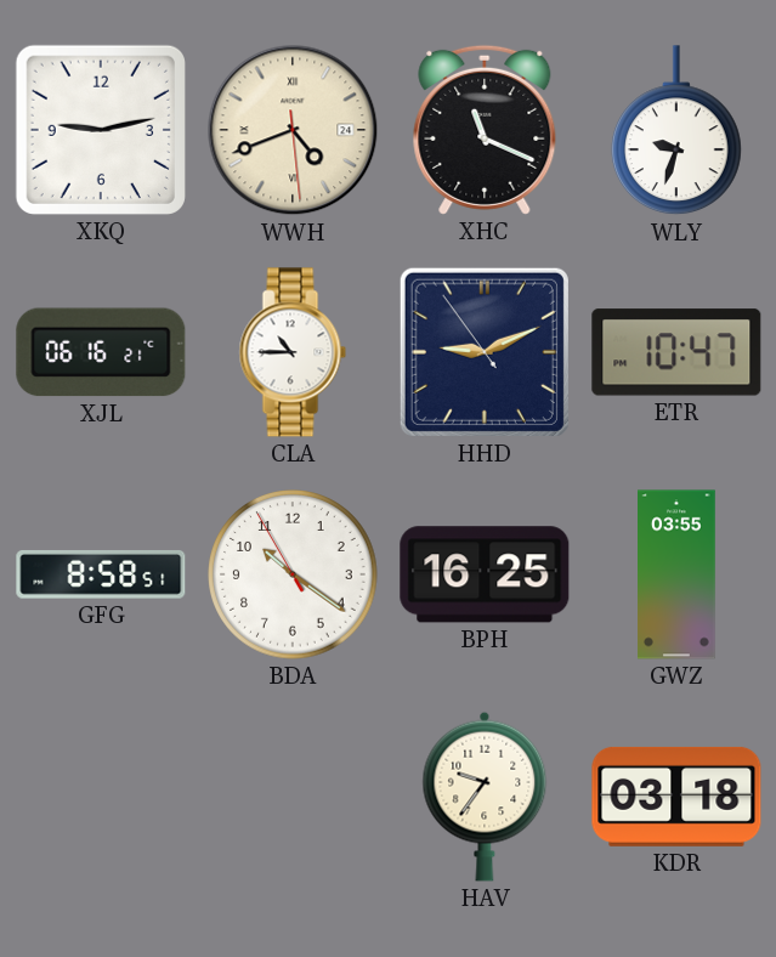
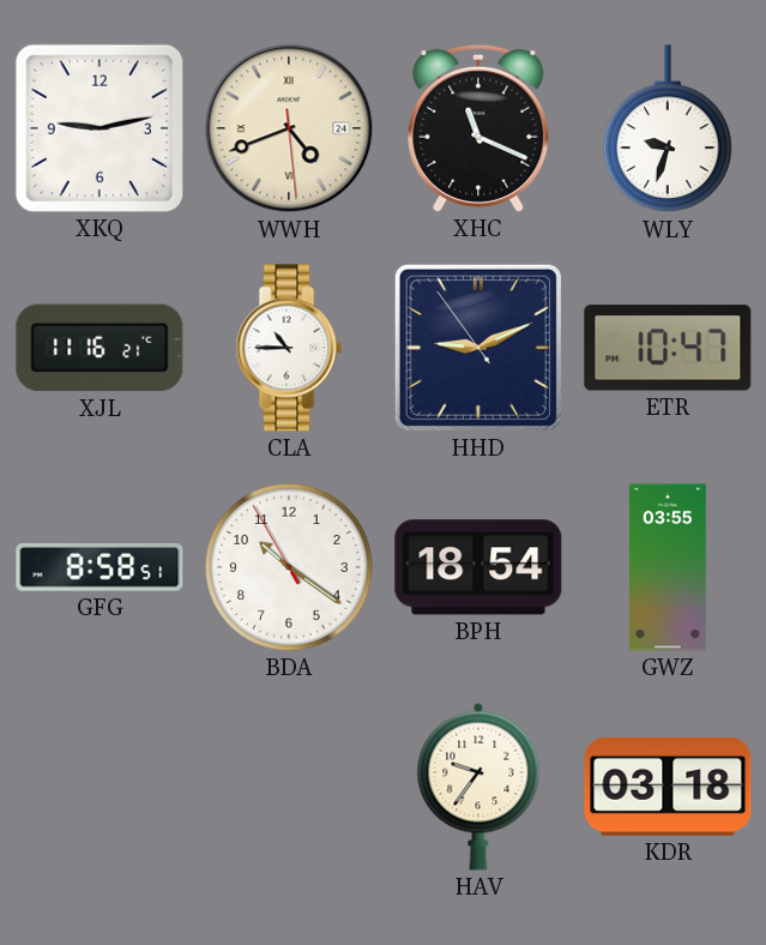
XJL: 06:16 -> 11:16
BPH: 16:25 -> 18:54
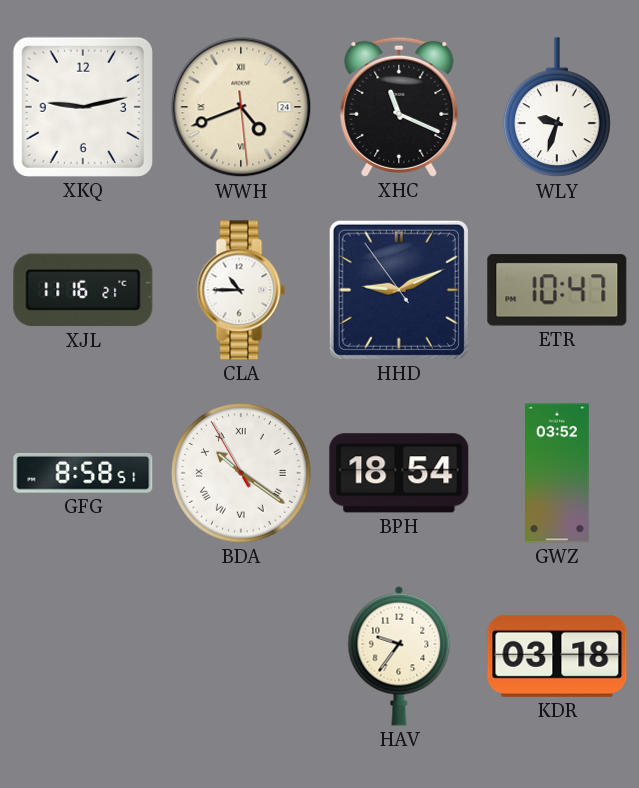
BDA numerals: Arabic -> Roman
GWZ: 03:55 -> 03:52
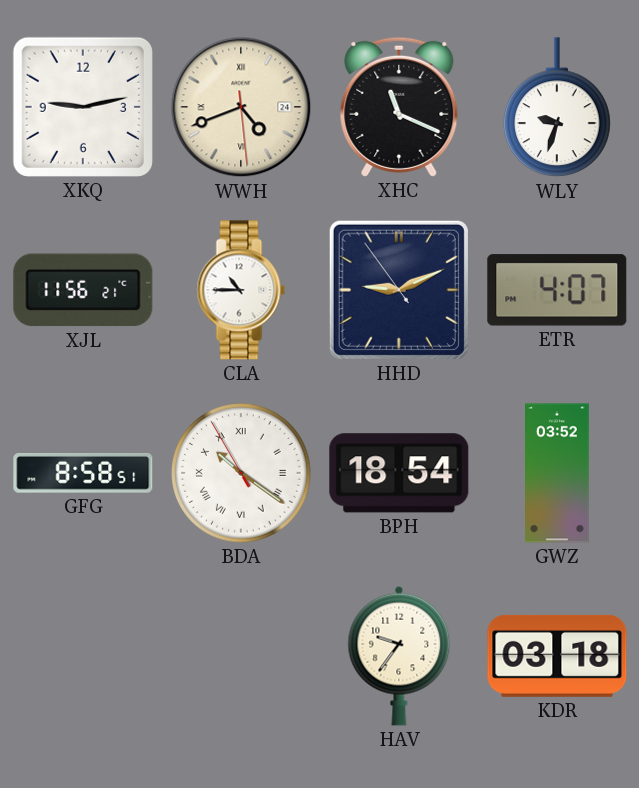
XJL: 11:16 -> 11:56
ETR: 10:47 -> 4:07
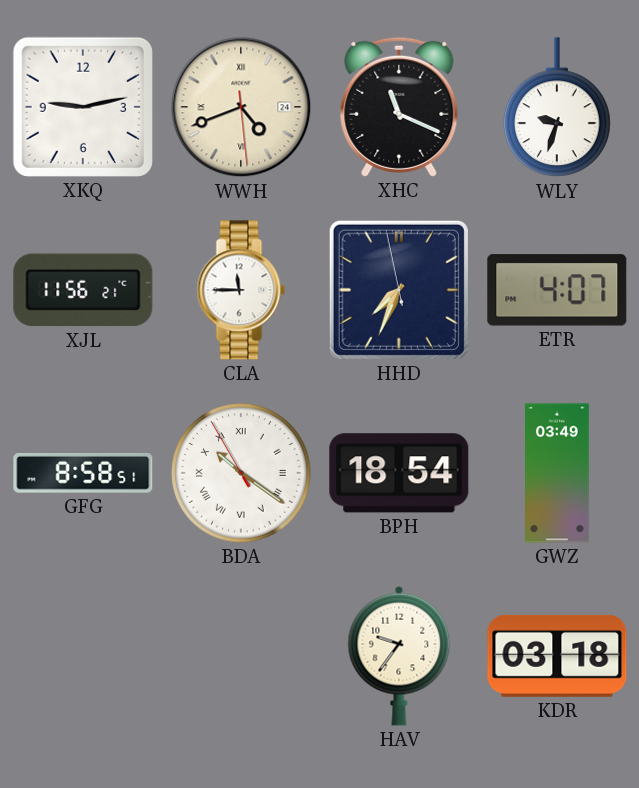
CLA: 10:45 -> 11:45
HHD: 9:10 -> 7:33
GWZ: 03:52 -> 03:49
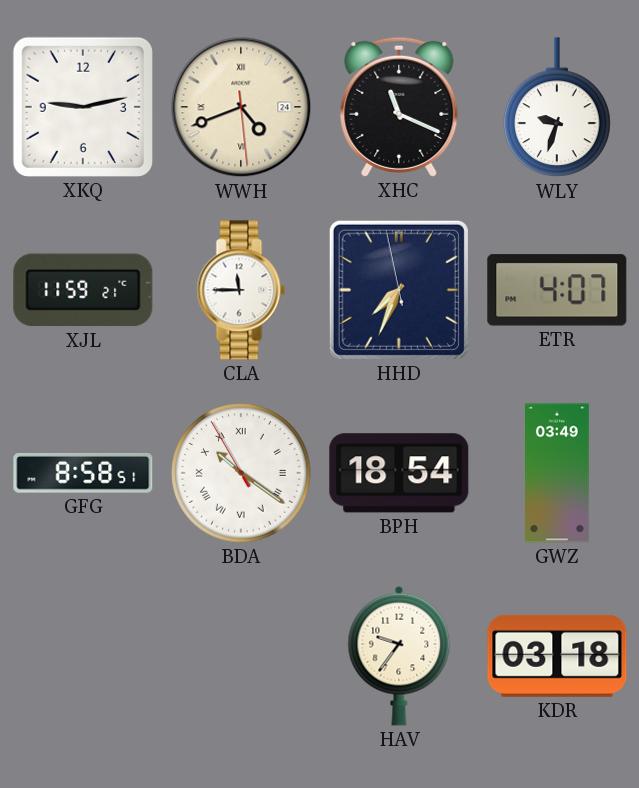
XJL: 11:56 -> 11:59
